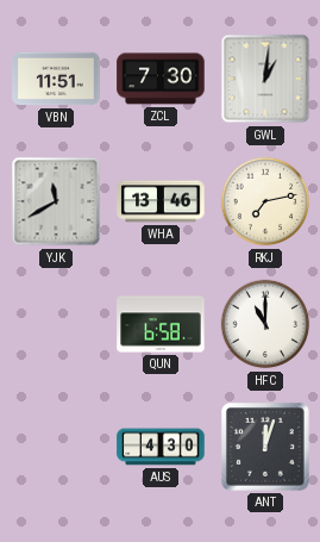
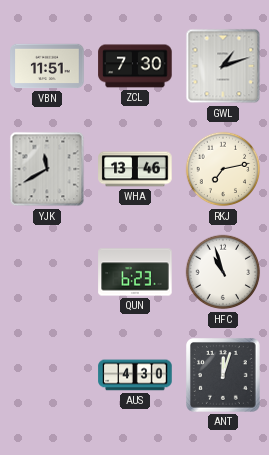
GWL: 1:01 -> 1:12
QUN: 6:58 -> 6:23
HFC: 11:00 -> 10:57
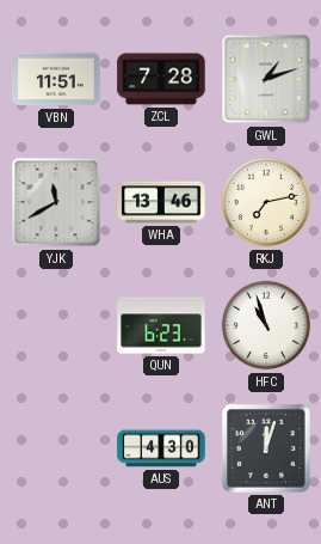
ZCL: 7:30 -> 7:28
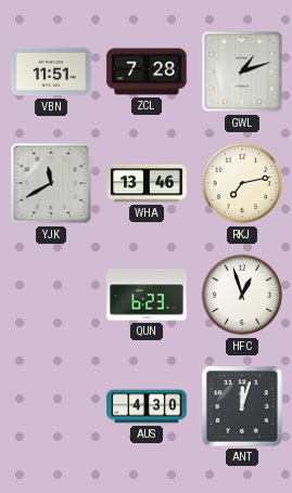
HFC: 10:57 -> 12:57
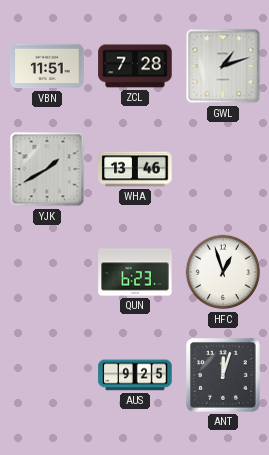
YJK: 11:40 -> 1:40
RKJ: 7:13 -> none
AUS: 4:30 -> 9:25
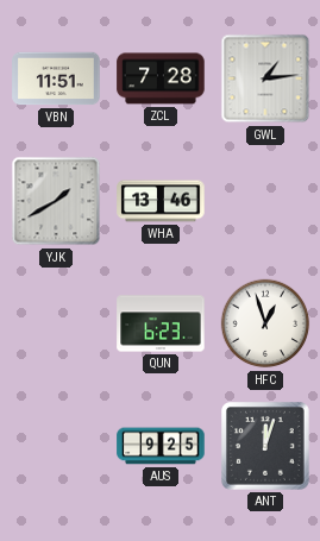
GWL: 1:12 -> 1:14
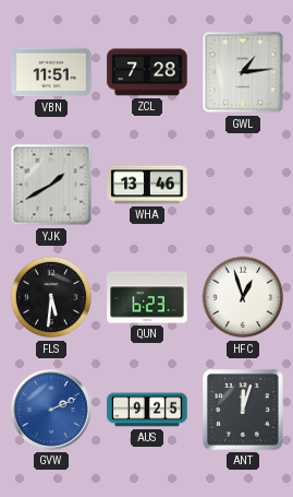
FLS: none -> 5:31
GVW: none -> 2:11
